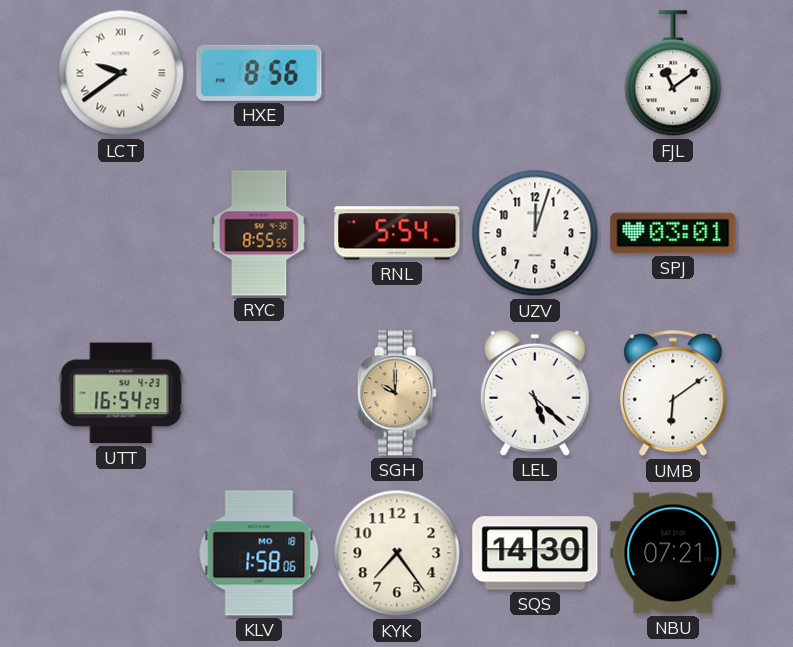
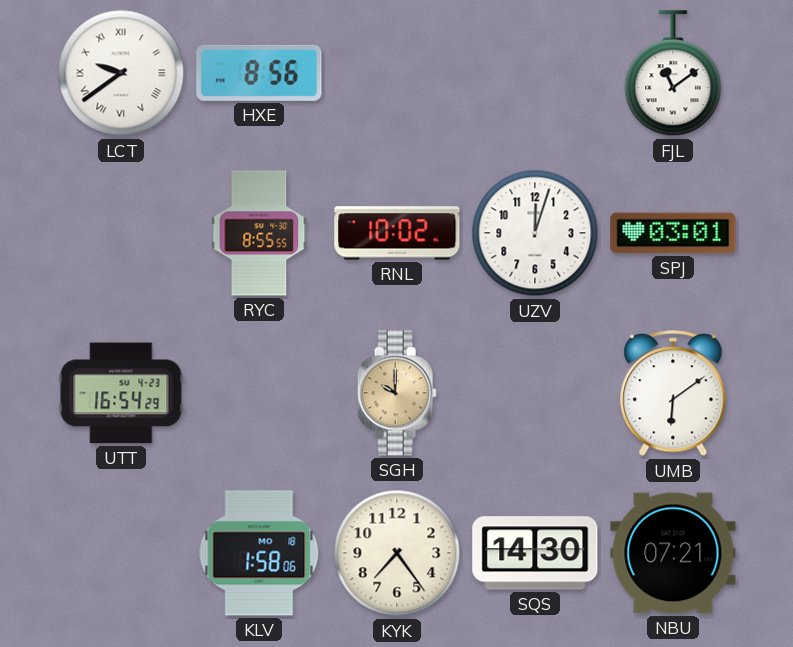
RNL: 5:54 -> 10:02
LEL: 5:22 -> none
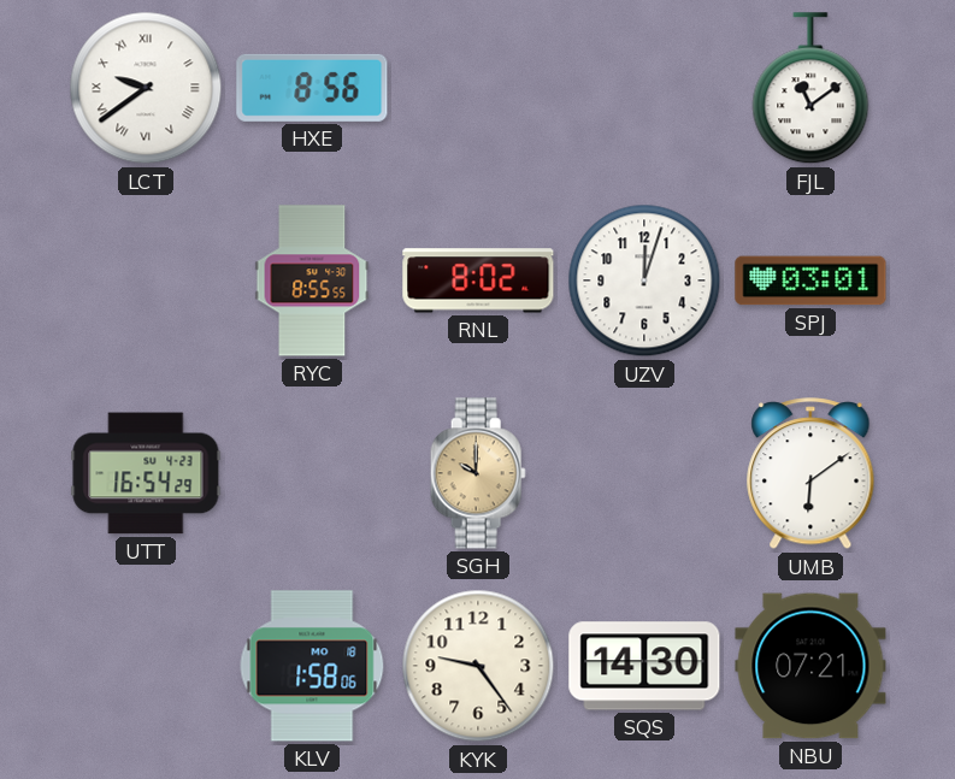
RNL: 10:02 -> 8:02
KYK: 7:24 -> 9:24
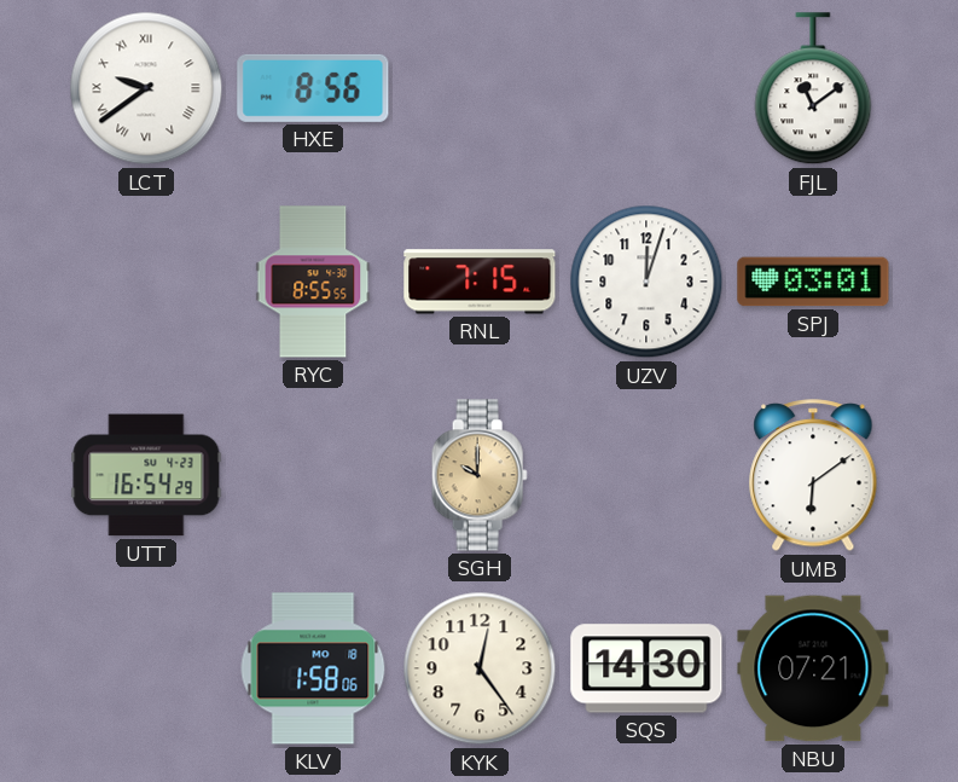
RNL: 8:02 -> 7:15
KYK: 9:24 -> 12:24
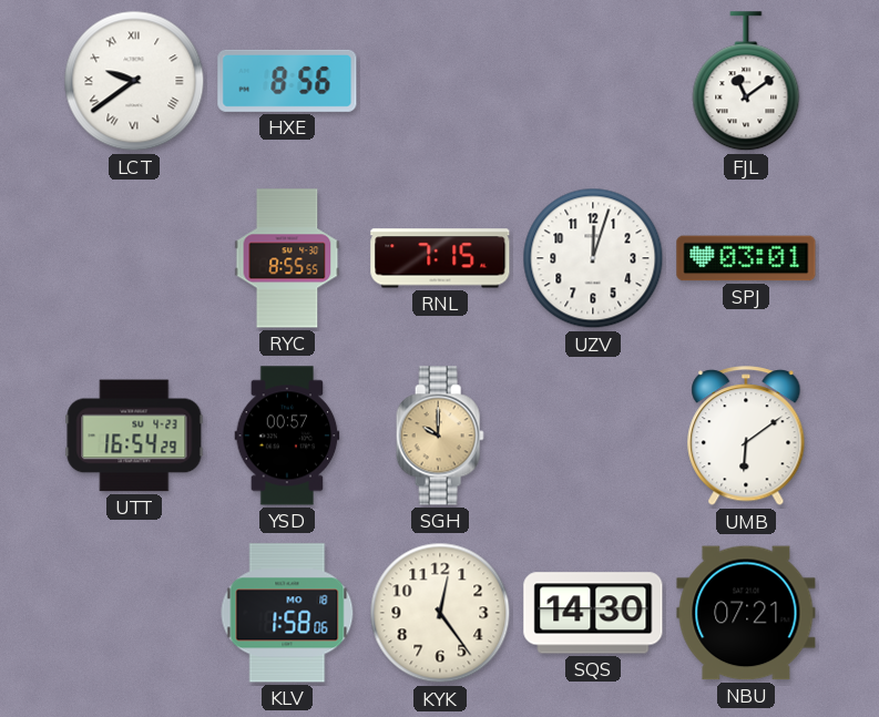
YSD: none -> 00:57
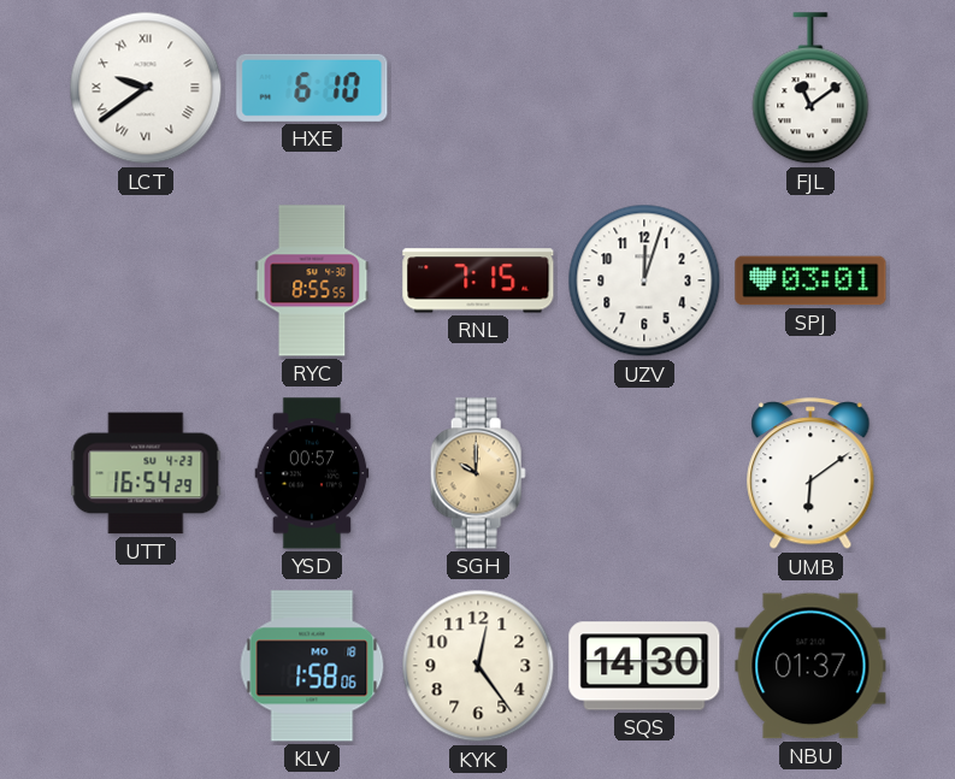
HXE: 8:56 -> 6:10
NBU: 07:21 -> 01:37
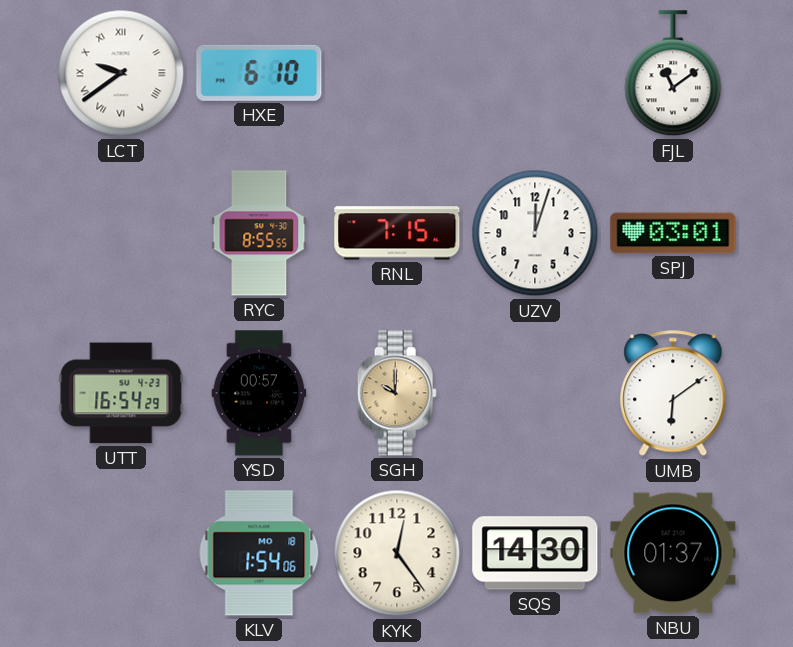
KLV: 1:58 -> 1:54
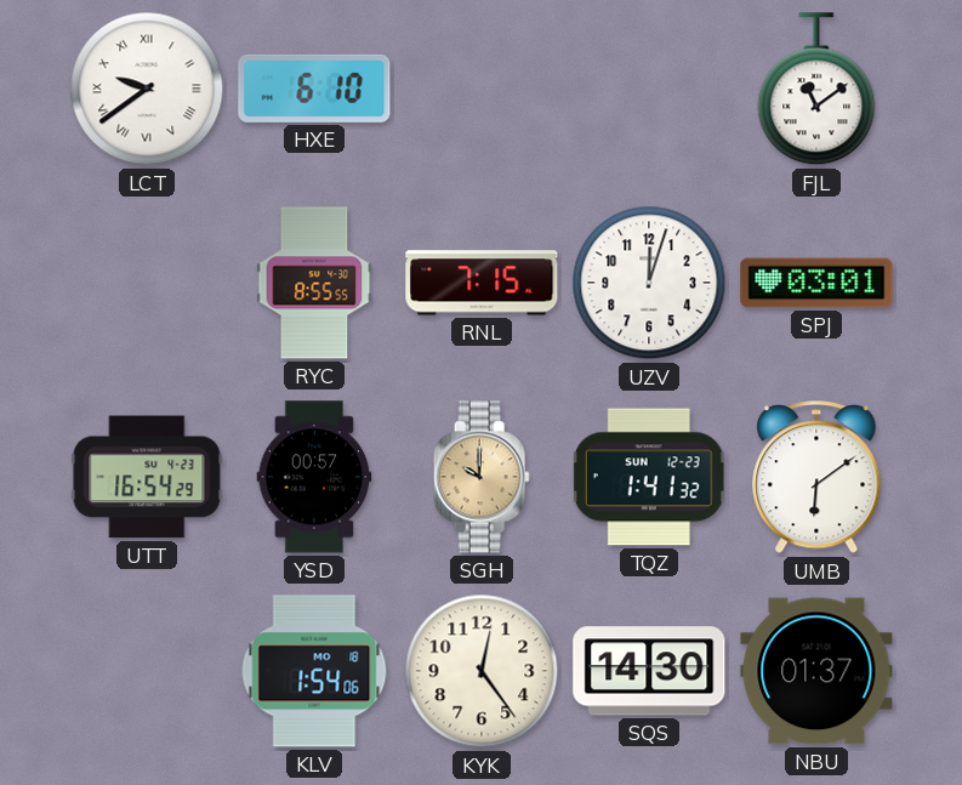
TQZ: none -> 1:41
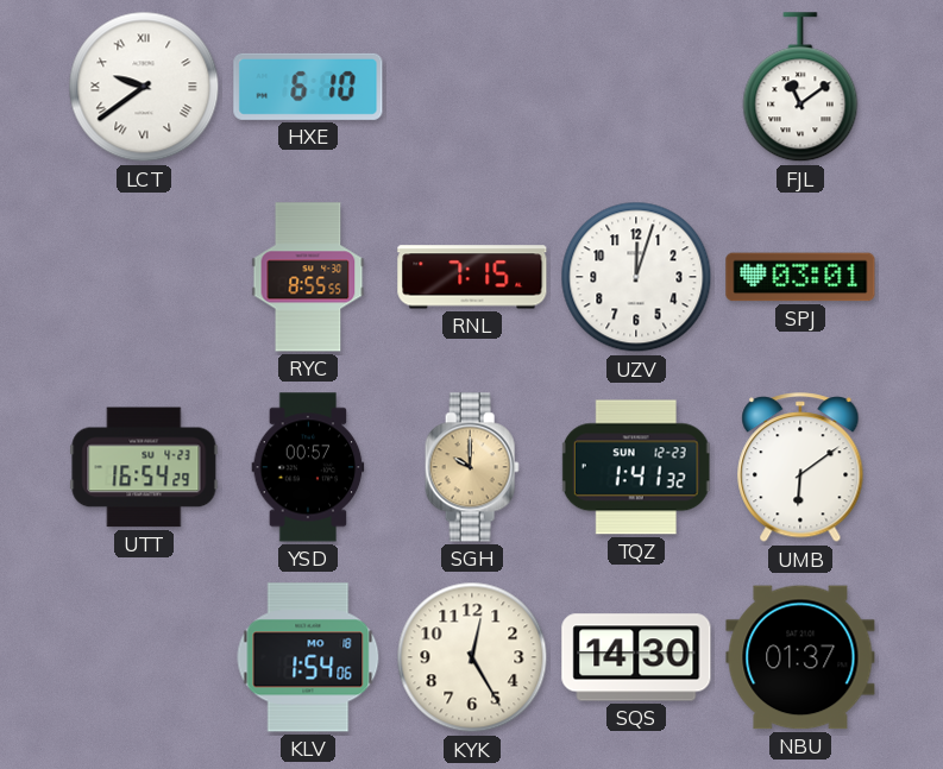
KYK: 12:24 -> 12:25
